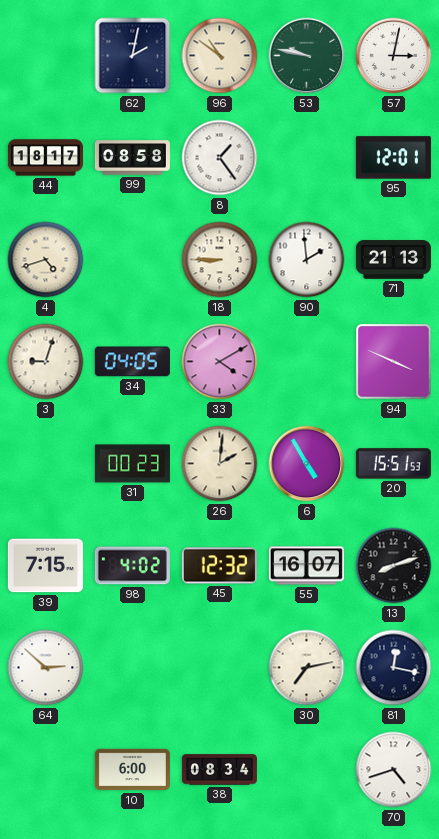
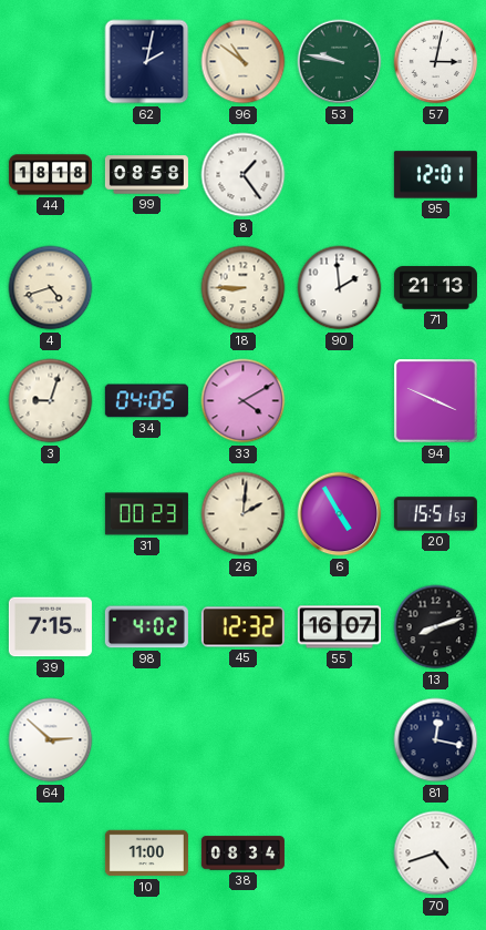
44: 18:17 -> 18:18
30: 7:13 -> none
10: 6:00 -> 11:00
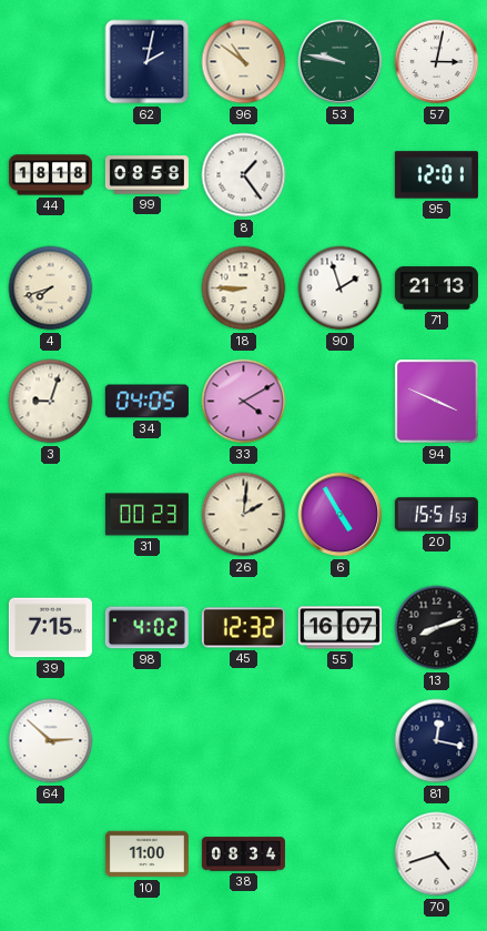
4: 4:42 -> 7:42
90: 1:59 -> 1:57
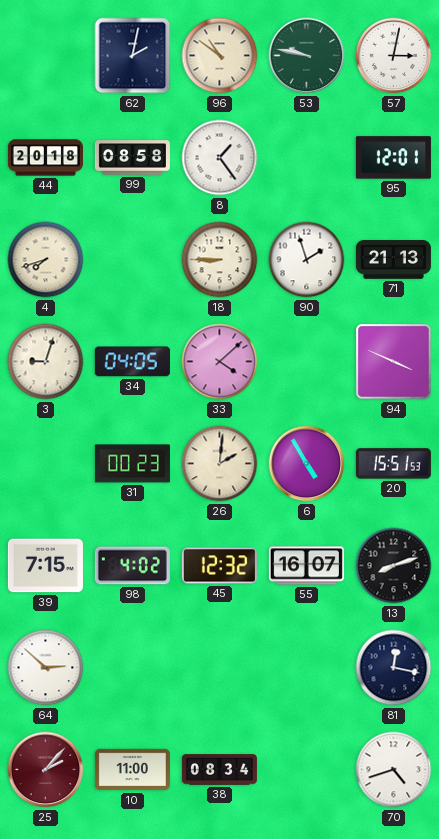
44: 18:18 -> 20:18
33: 4:10 -> 4:08
25: none -> 2:07
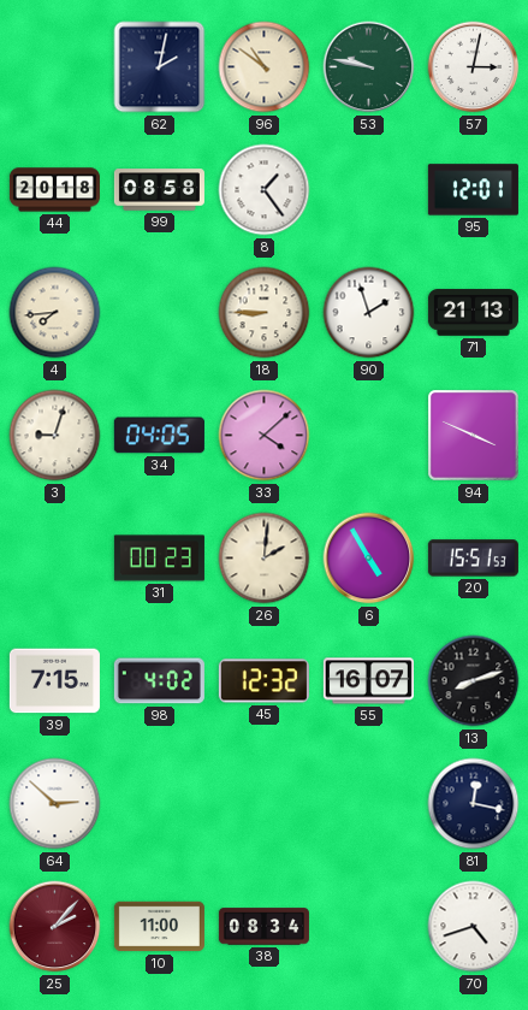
4: 7:42 -> 7:44
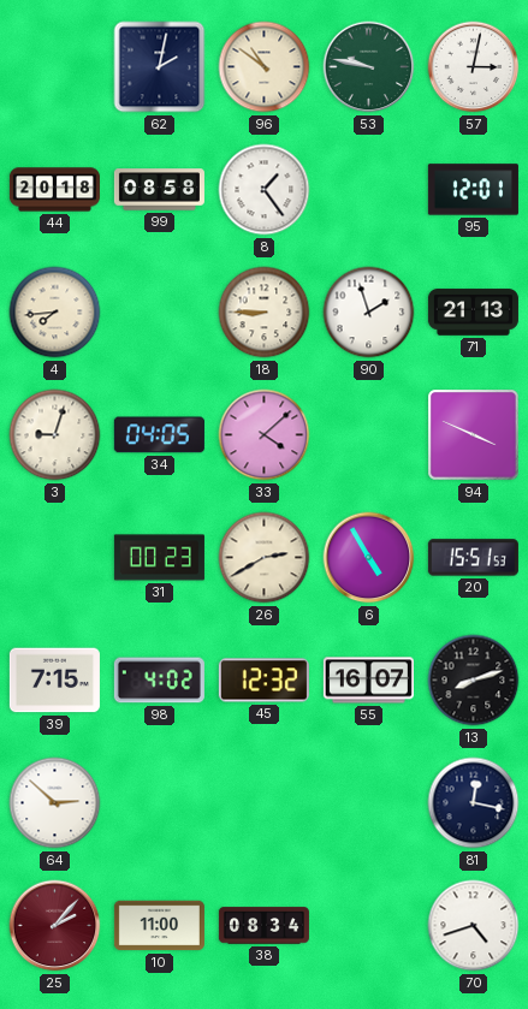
26: 2:01 -> 2:40
